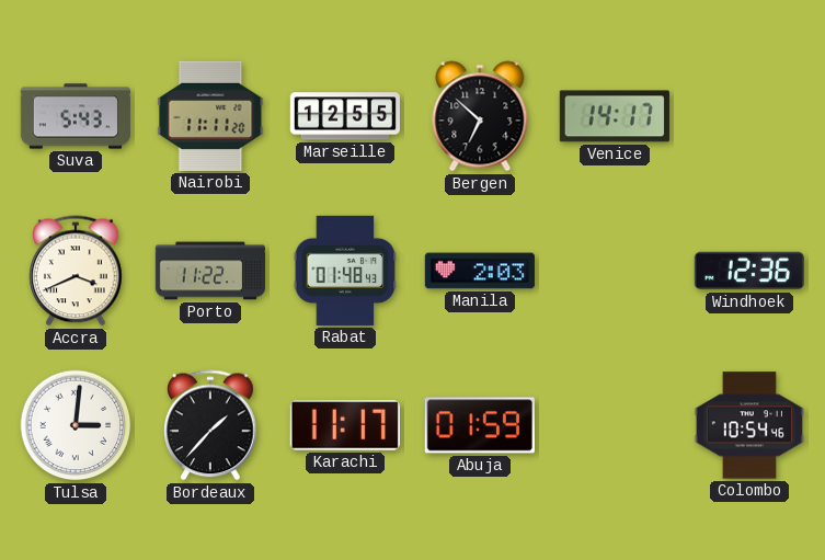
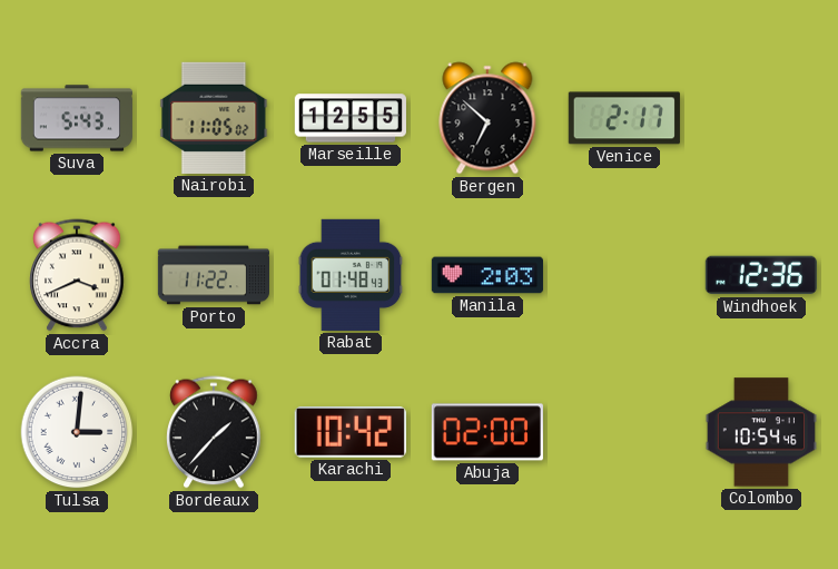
Nairobi: 11:11 -> 11:05
Venice: 14:17 -> 2:17
Karachi: 11:17 -> 10:42
Abuja: 01:59 -> 02:00
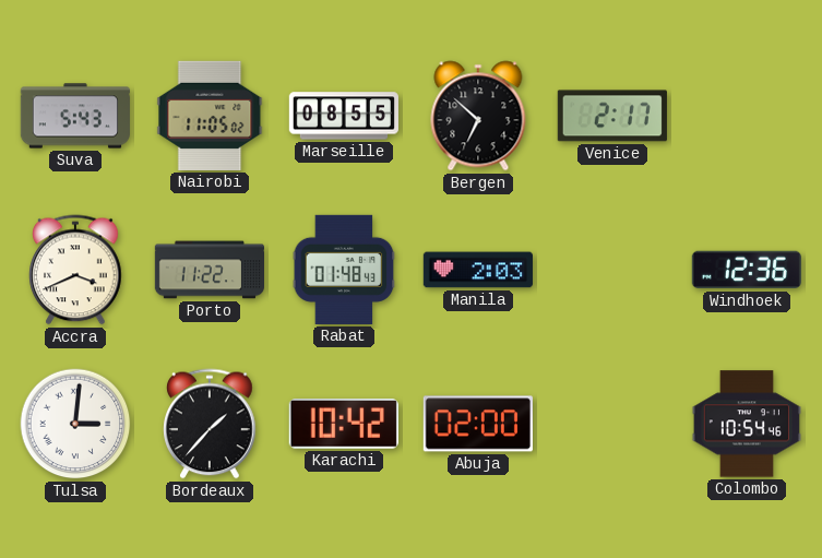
Marseille: 12:55 -> 08:55
